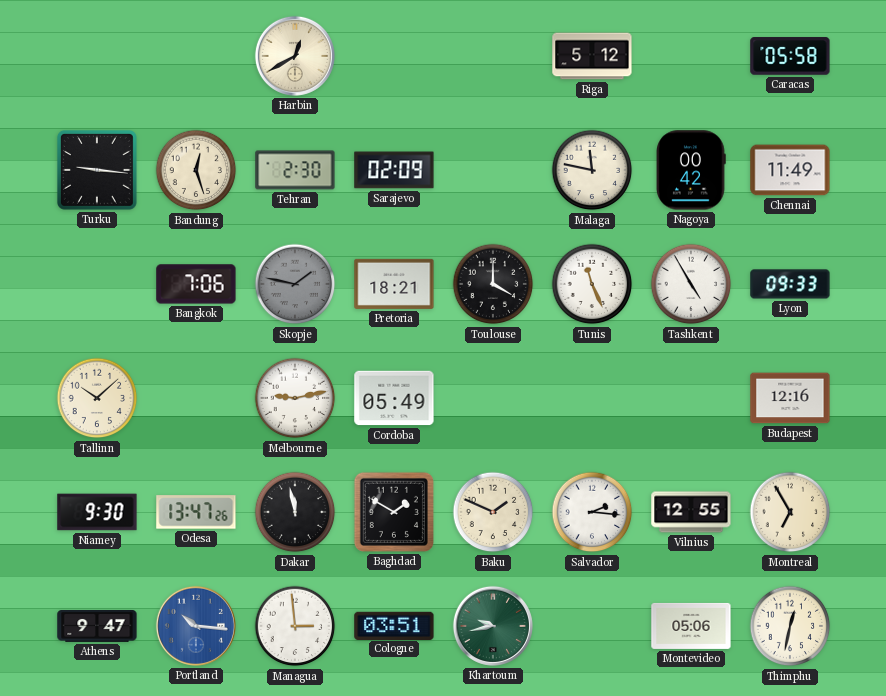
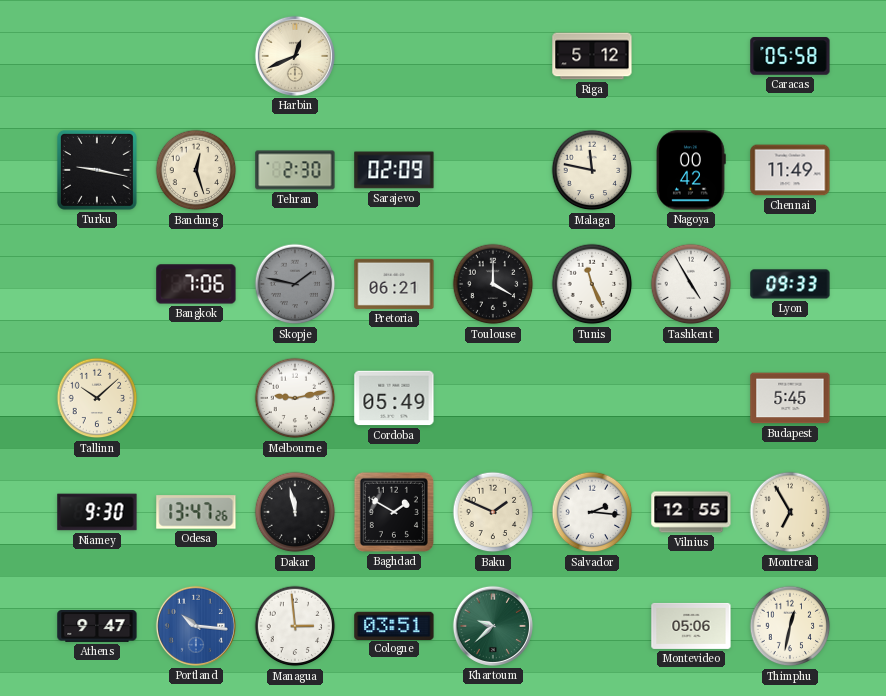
Harbin: 12:40 -> 12:41
Turku: 9:16 -> 9:17
Pretoria: 18:21 -> 06:21
Budapest: 12:16 -> 5:45
Khartoum: 9:43 -> 9:38
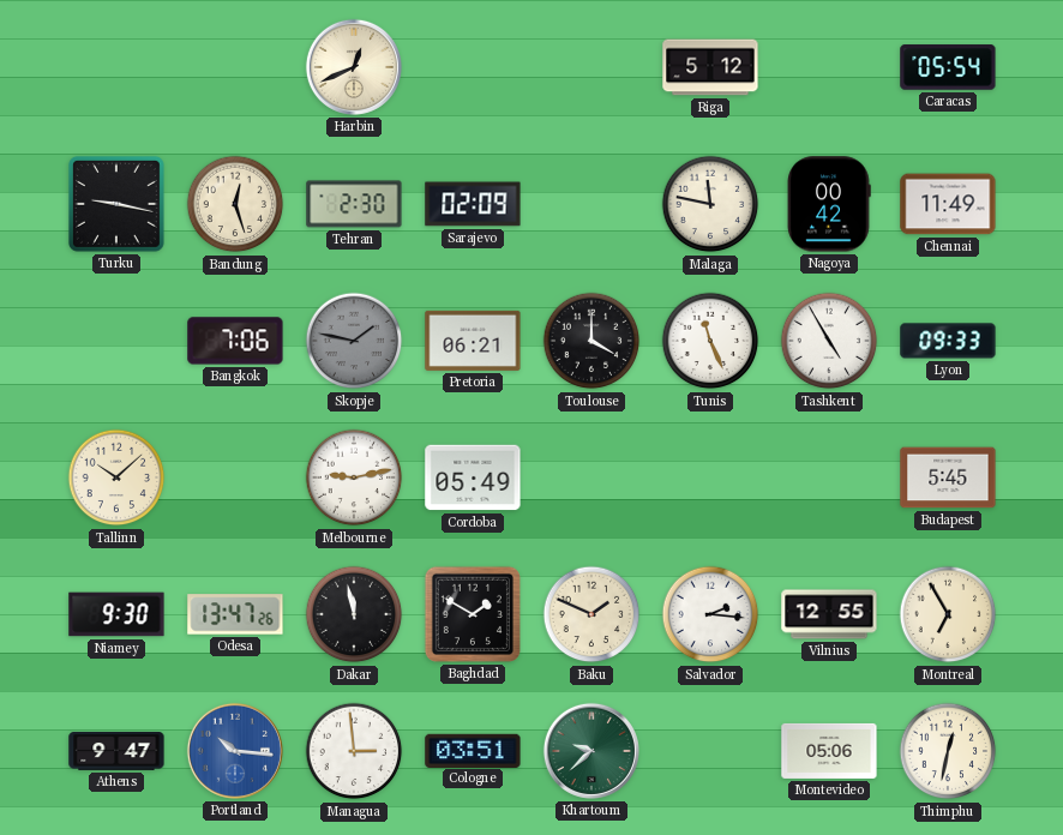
Caracas: 05:58 -> 05:54
